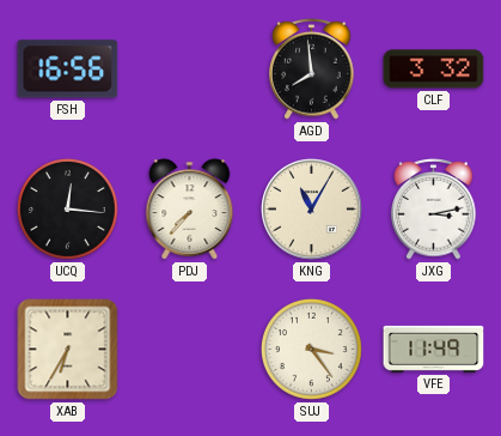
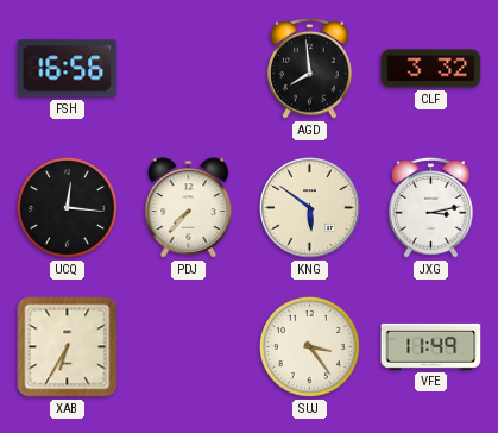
KNG: 11:05 -> 5:51
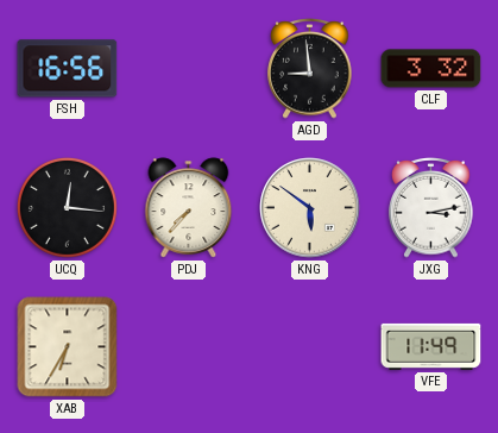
AGD: 7:59 -> 8:59
SUJ: 3:24 -> none
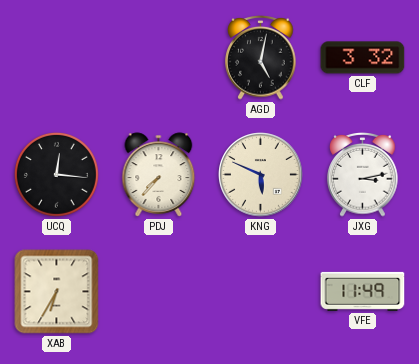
FSH: 16:56 -> none
AGD: 8:59 -> 5:02
KNG: 5:51 -> 5:49
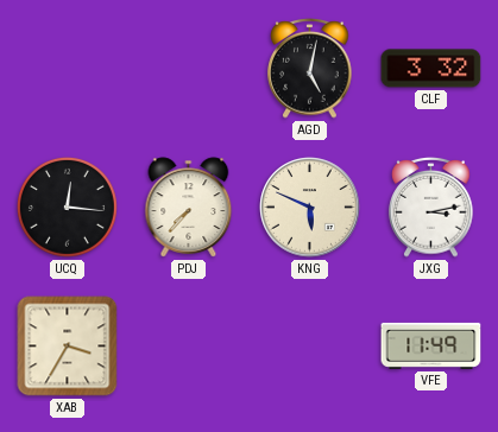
XAB: 6:35 -> 3:35
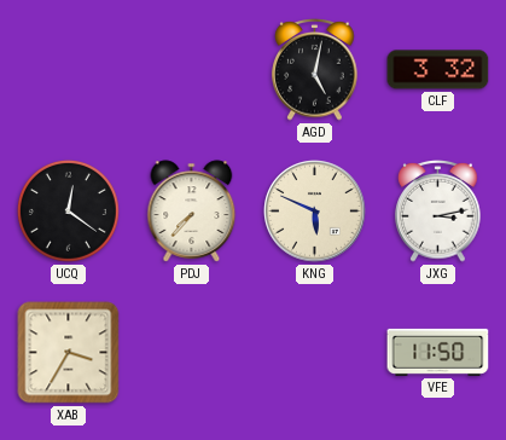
UCQ: 12:16 -> 12:21
VFE: 11:49 -> 11:50
